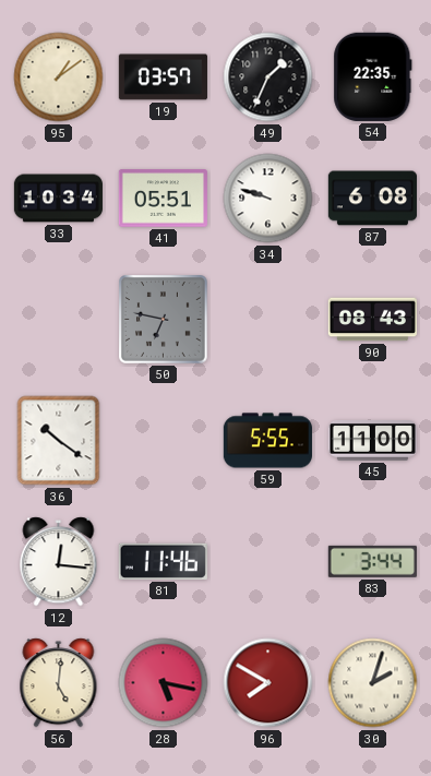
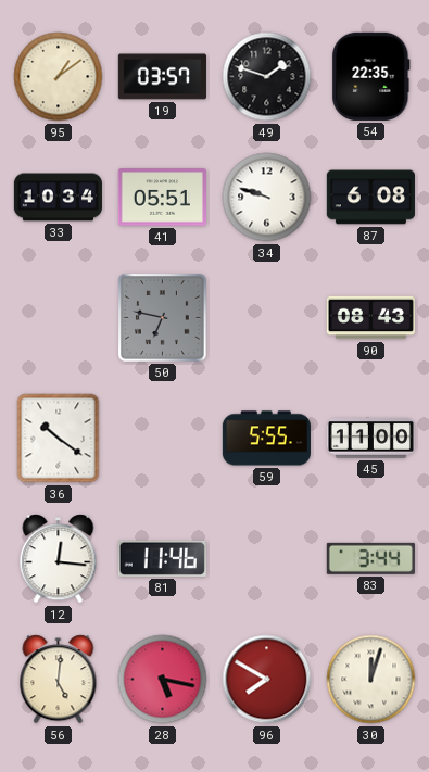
49: 1:34 -> 1:48
30: 2:03 -> 12:03
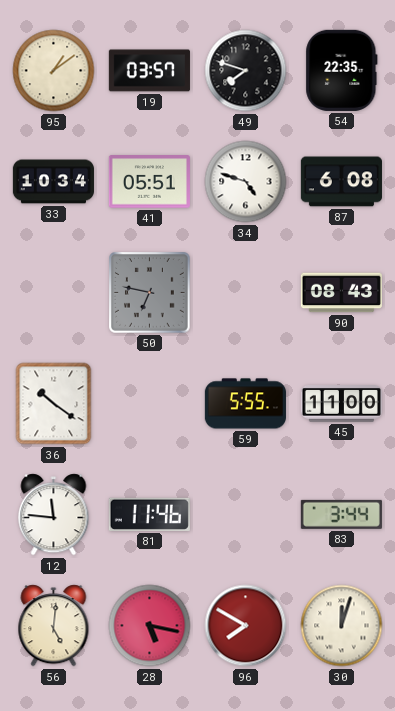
49: 1:48 -> 7:48
34: 9:48 -> 4:48
12: 12:16 -> 11:46
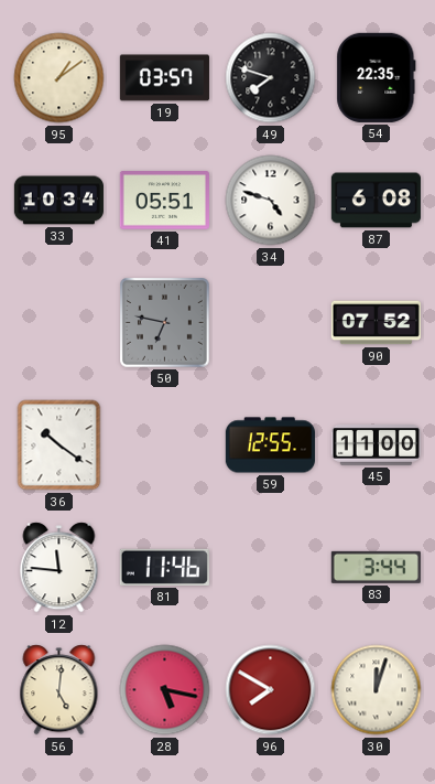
90: 08:43 -> 07:52
59: 5:55 -> 12:55
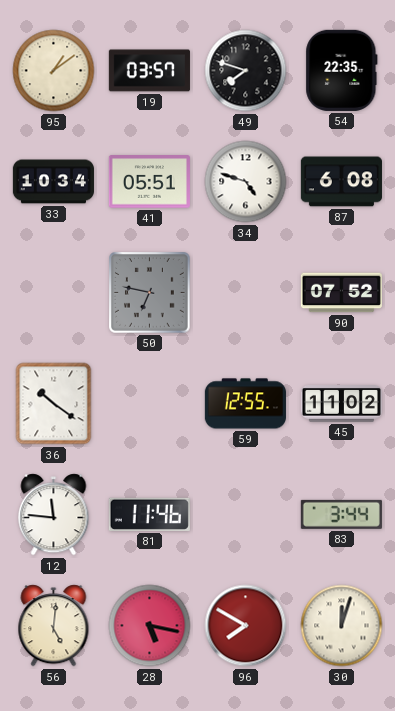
45: 11:00 -> 11:02
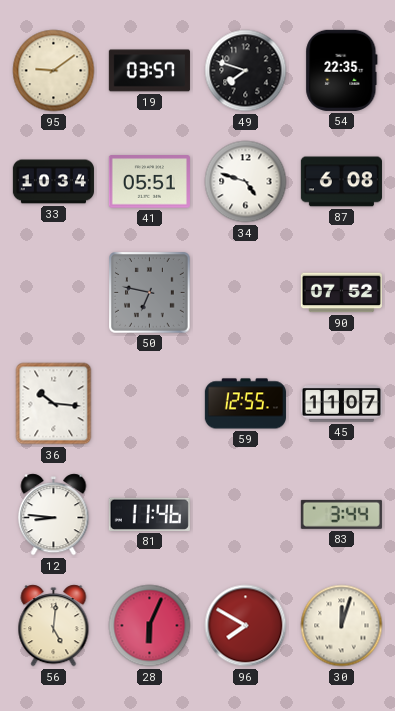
95: 1:09 -> 9:09
36: 10:21 -> 10:16
45: 11:02 -> 11:07
12: 11:46 -> 8:46
28: 5:17 -> 6:04
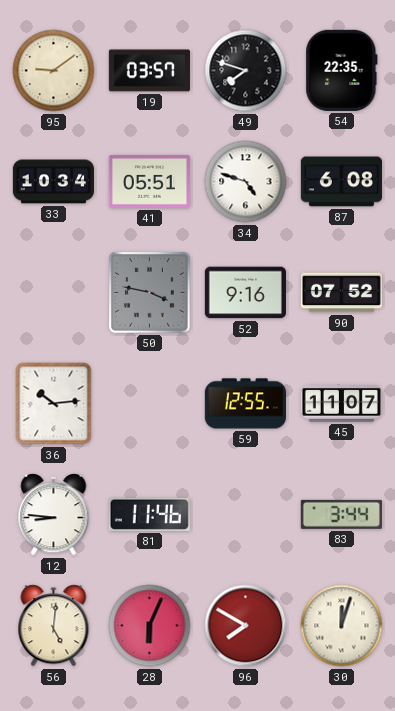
50: 6:47 -> 3:47
52: none -> 9:16
36: 10:16 -> 10:14
